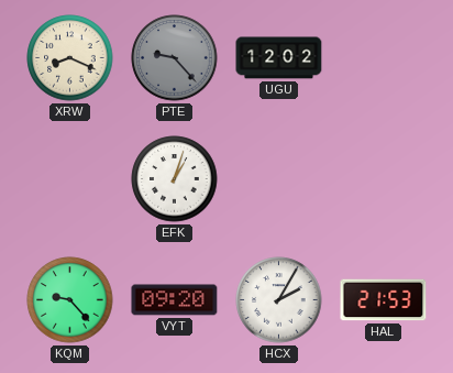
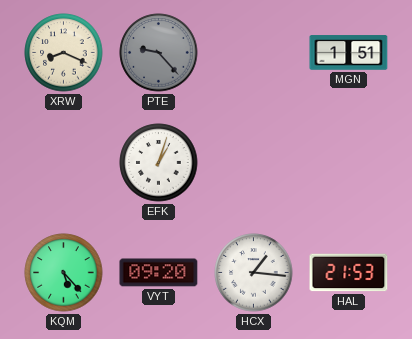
UGU: 12:02 -> none
MGN: none -> 1:51
KQM: 9:23 -> 5:23
HCX: 2:05 -> 1:16
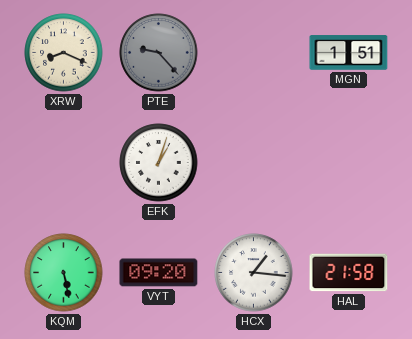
KQM: 5:23 -> 5:28
HAL: 21:53 -> 21:58
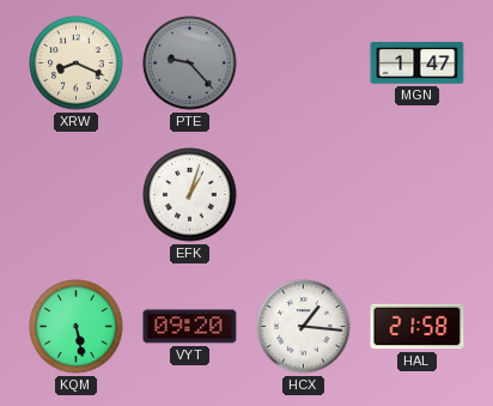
MGN: 1:51 -> 1:47
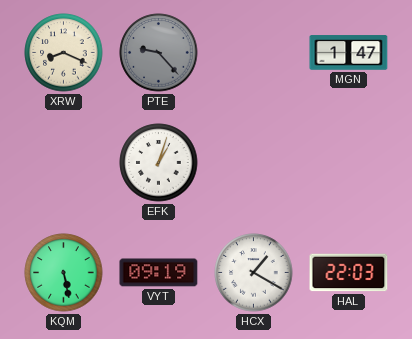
VYT: 09:20 -> 09:19
HCX: 1:16 -> 1:20
HAL: 21:58 -> 22:03
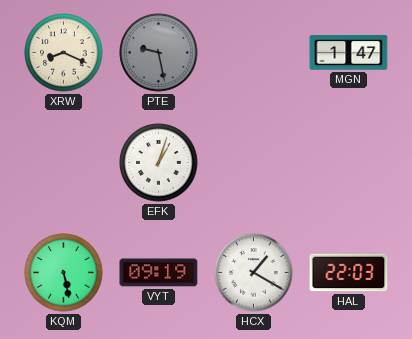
PTE: 9:23 -> 9:28
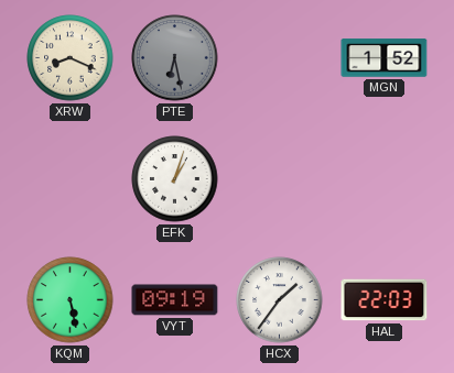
PTE: 9:28 -> 6:28
MGN: 1:47 -> 1:52
HCX: 1:20 -> 1:36
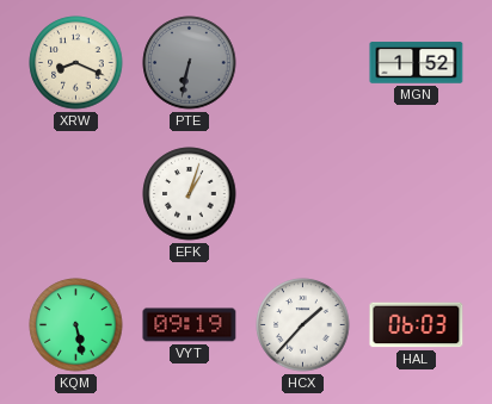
PTE: 6:28 -> 6:32
HCX: 1:36 -> 1:37
HAL: 22:03 -> 06:03
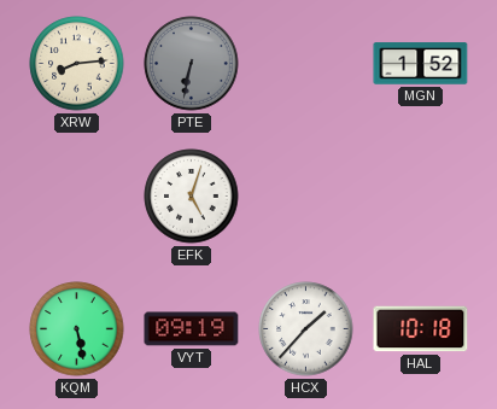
XRW: 8:19 -> 8:14
EFK: 1:03 -> 5:03
HAL: 06:03 -> 10:18
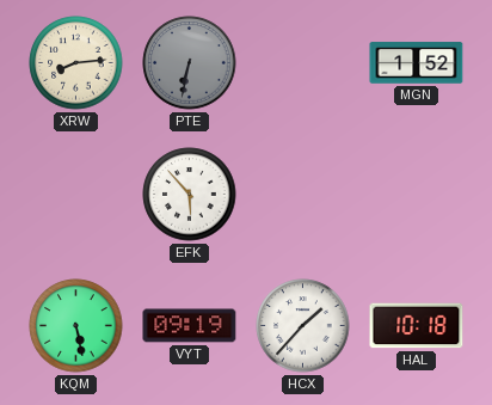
EFK: 5:03 -> 5:53
